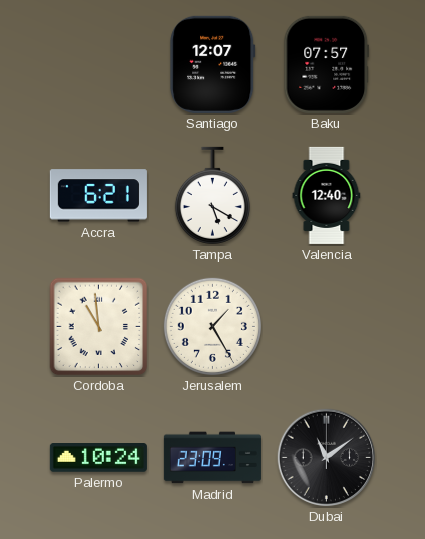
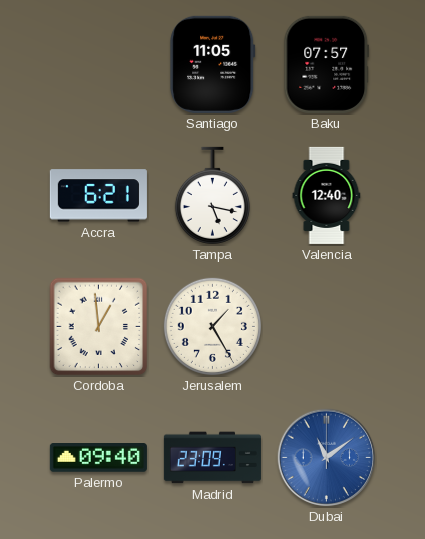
Santiago: 12:07 -> 11:05
Tampa: 5:20 -> 5:17
Cordoba: 10:59 -> 12:59
Palermo: 10:24 -> 09:40
Dubai dial: black -> blue
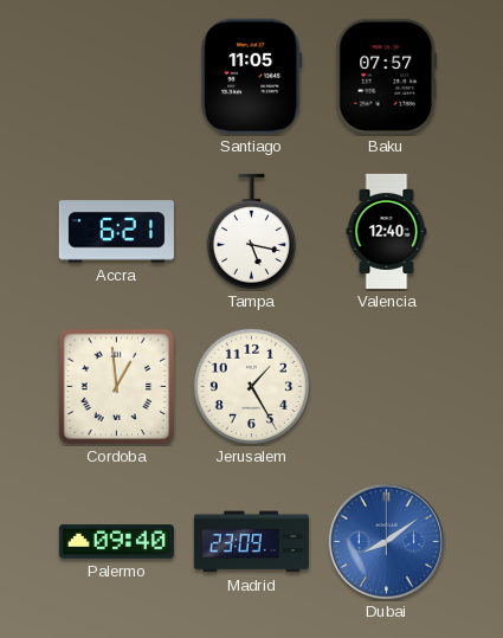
Dubai: 11:09 -> 8:09
